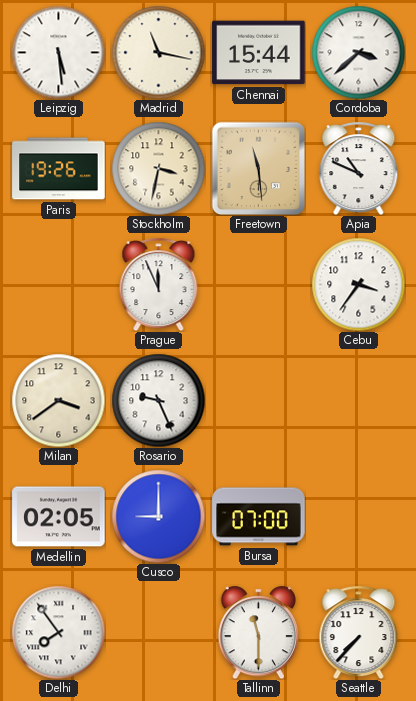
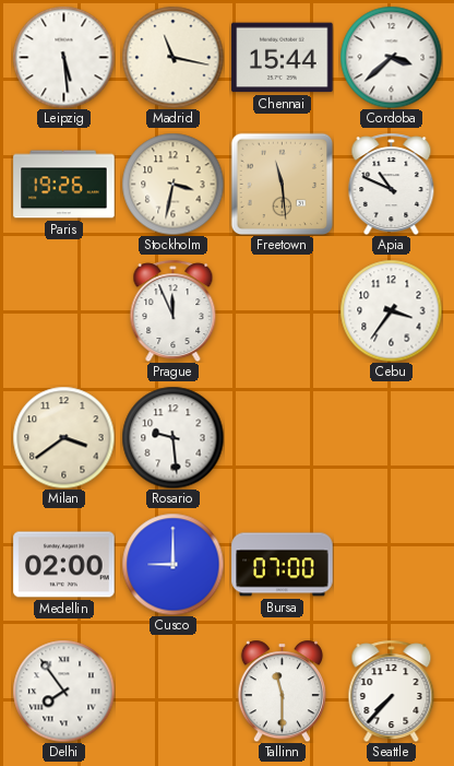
Rosario: 9:26 -> 9:29
Medellin: 02:05 -> 02:00
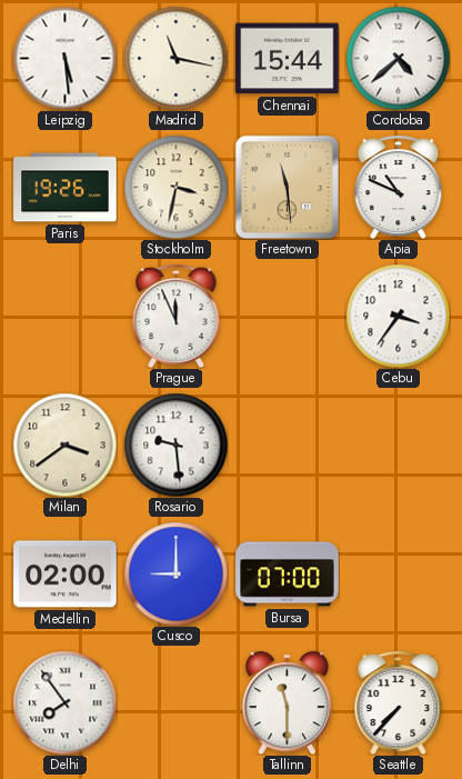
Cordoba: 3:38 -> 4:38
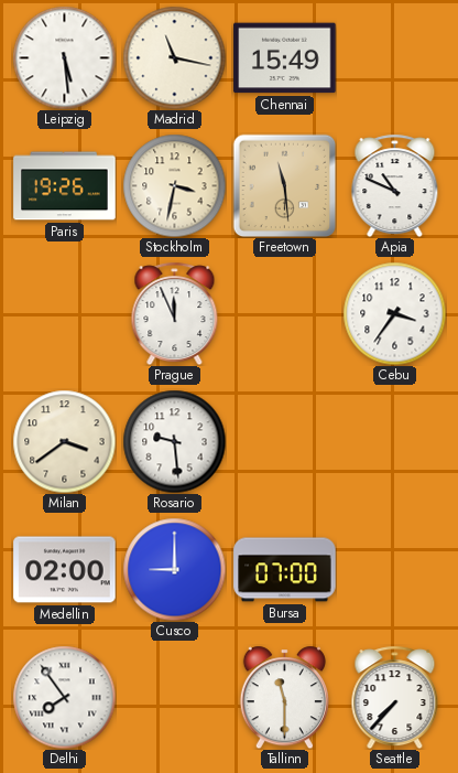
Chennai: 15:44 -> 15:49
Cordoba: 4:38 -> none
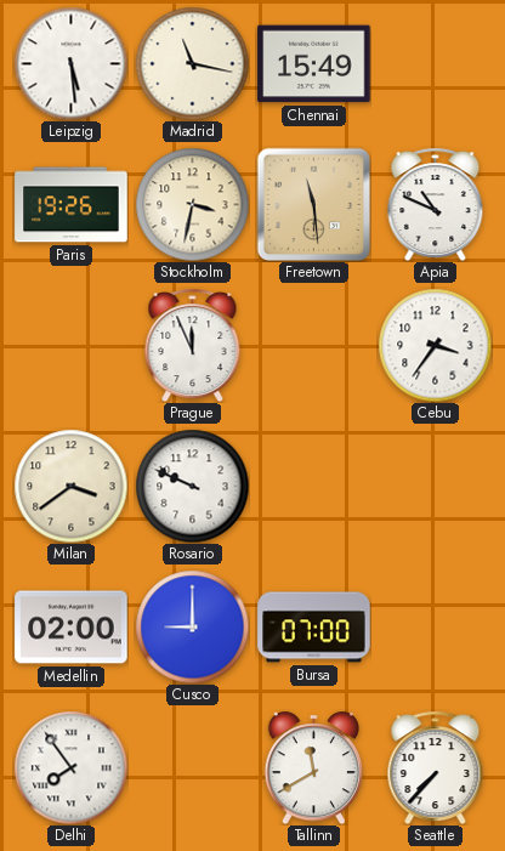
Rosario: 9:29 -> 9:49
Tallinn: 11:30 -> 11:40
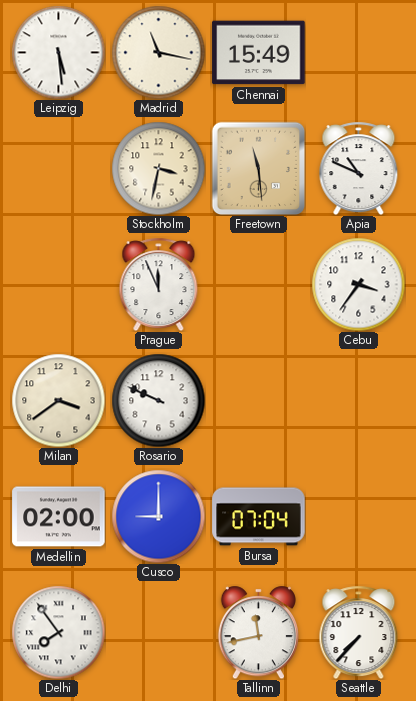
Paris: 19:26 -> none
Bursa: 07:00 -> 07:04
Tallinn: 11:40 -> 11:43
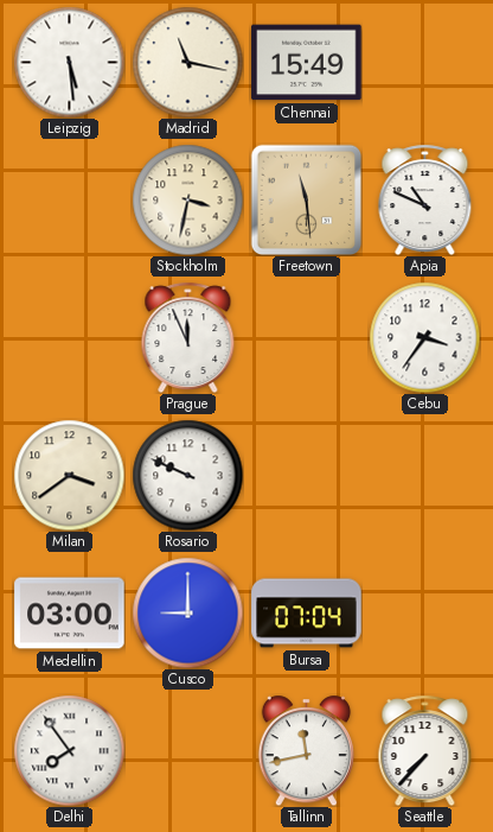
Medellin: 02:00 -> 03:00
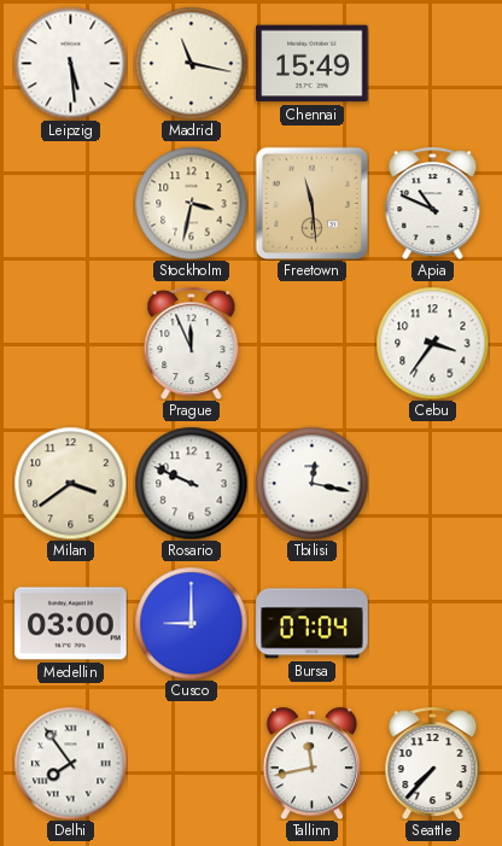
Tbilisi: none -> 12:17
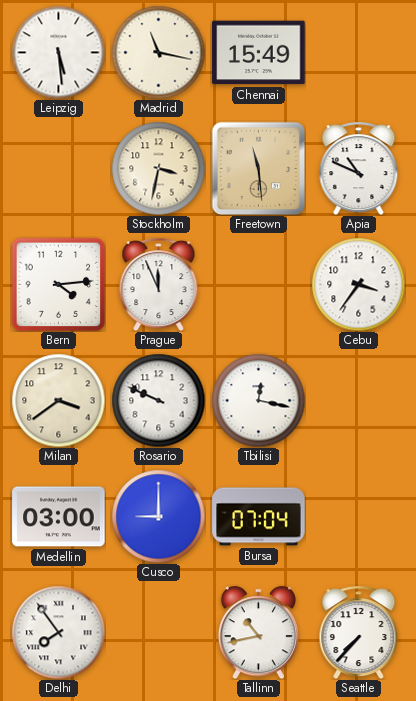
Bern: none -> 4:14
Tallinn: 11:43 -> 10:43
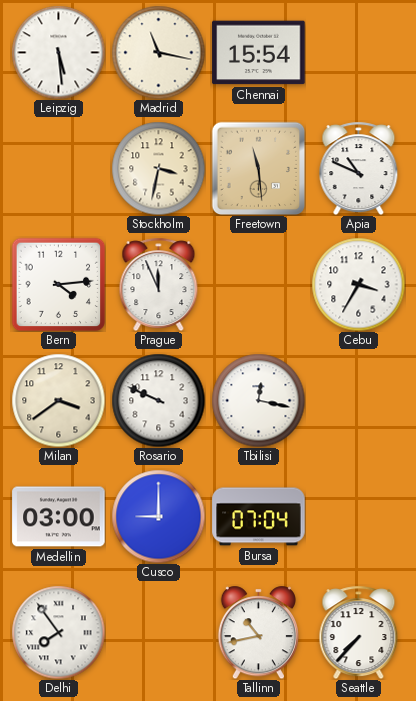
Chennai: 15:49 -> 15:54
Cebu: 3:36 -> 3:35
